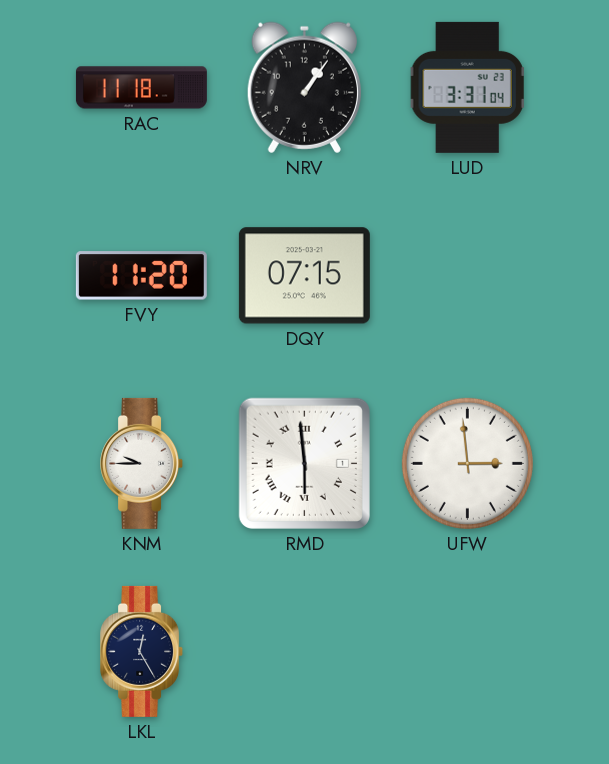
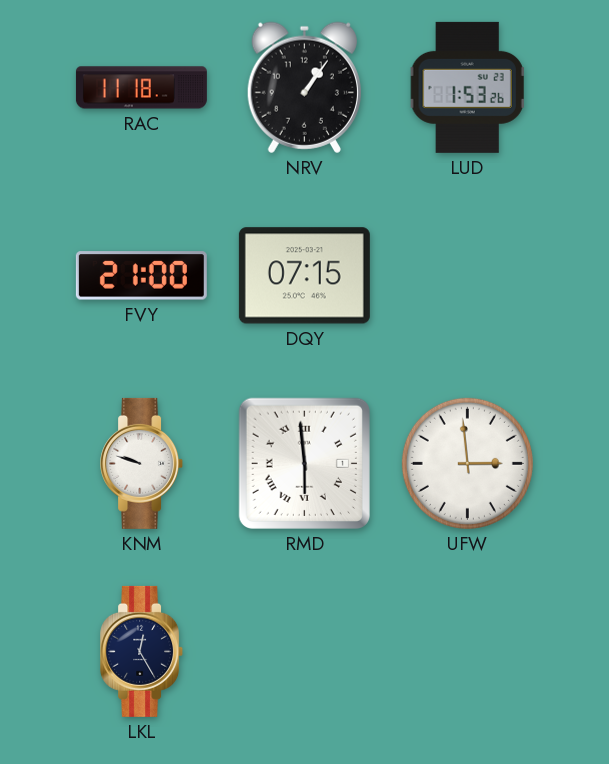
LUD: 3:31 -> 1:53
FVY: 11:20 -> 21:00
KNM: 9:45 -> 9:48
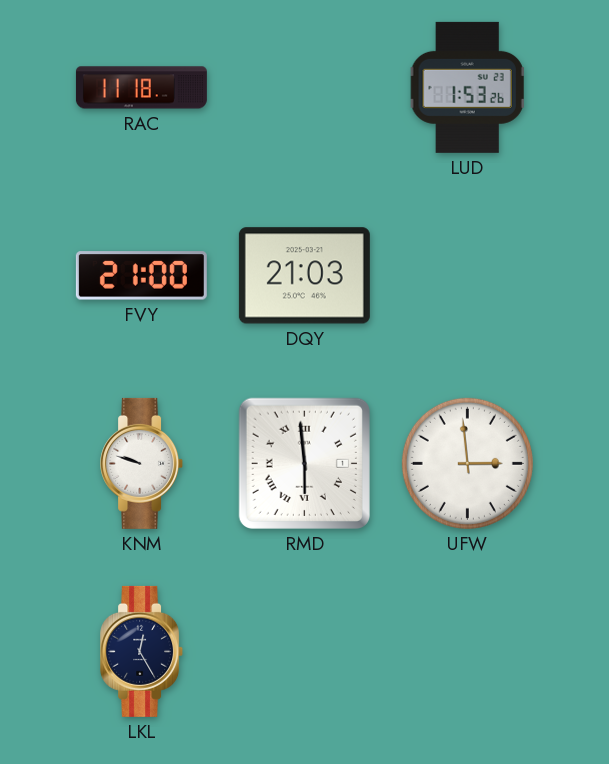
NRV: 1:06 -> none
DQY: 07:15 -> 21:03
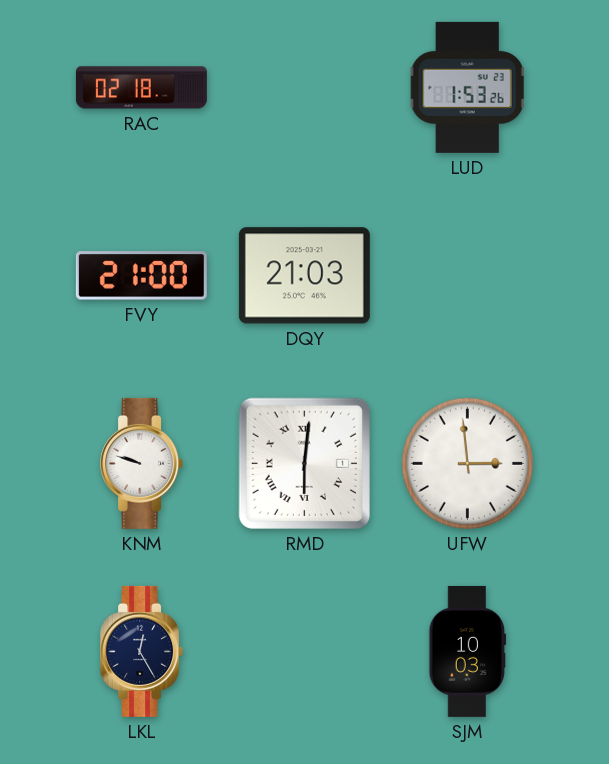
RAC: 11:18 -> 02:18
RMD: 5:59 -> 6:01
SJM: none -> 10:03
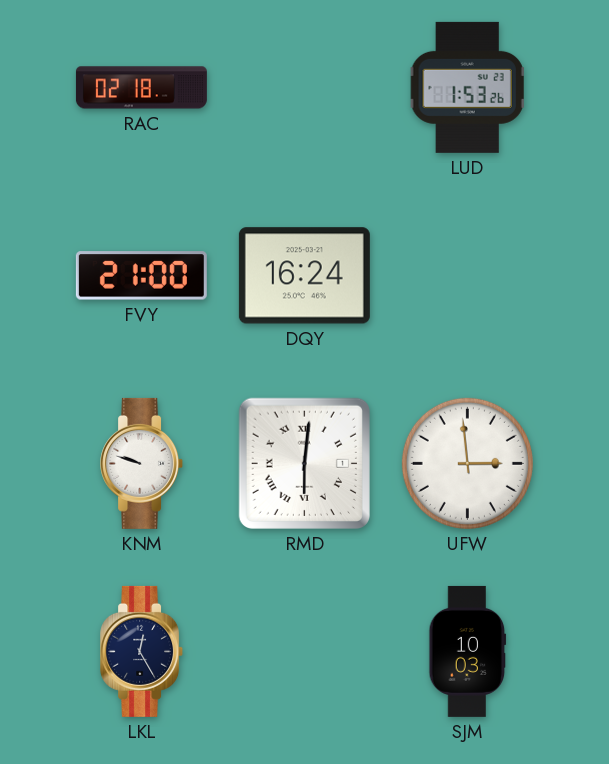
DQY: 21:03 -> 16:24
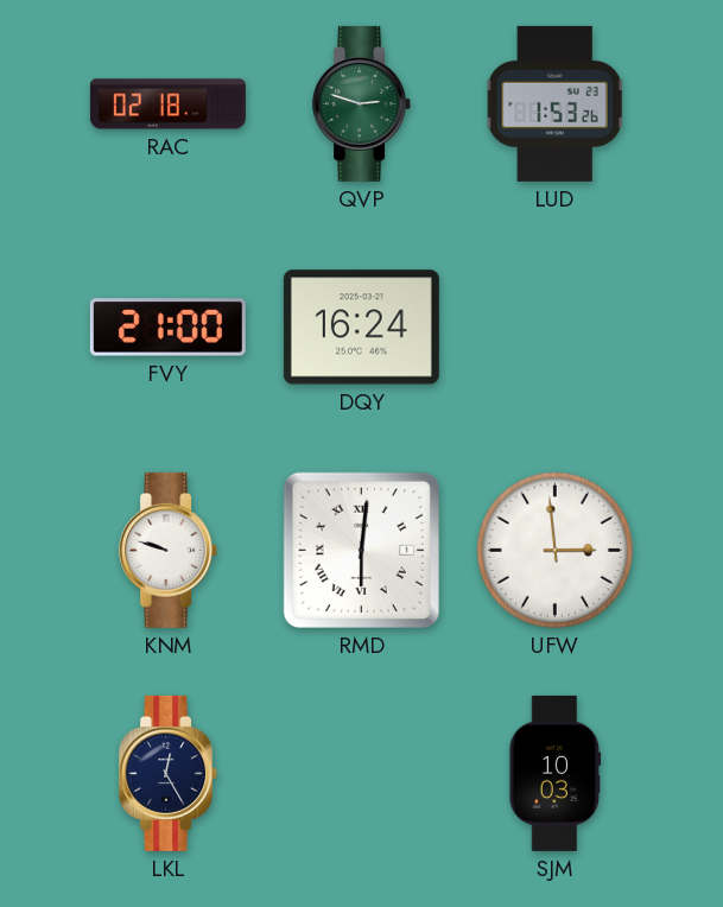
QVP: none -> 2:48
